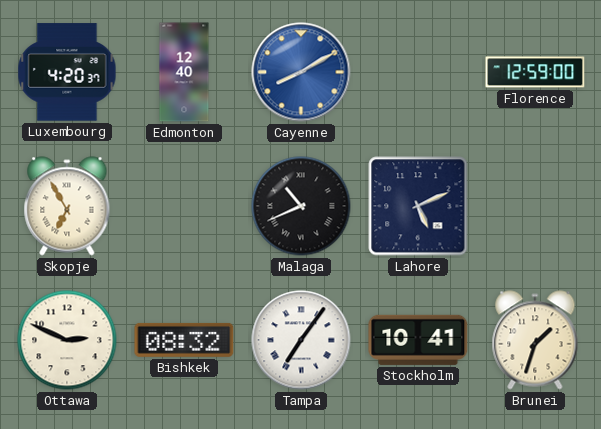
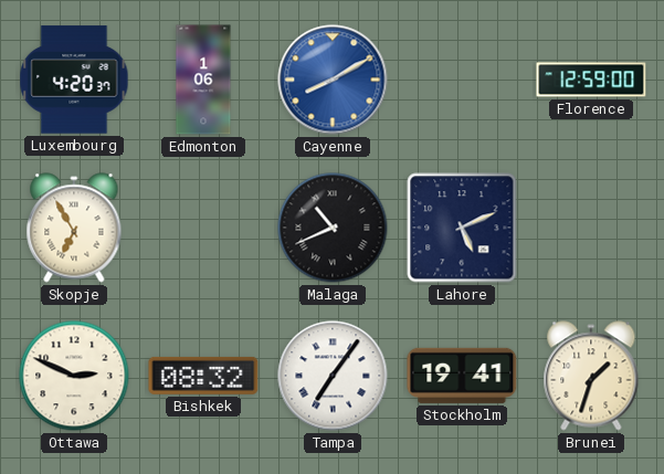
Edmonton: 12:40 -> 1:06
Stockholm: 10:41 -> 19:41
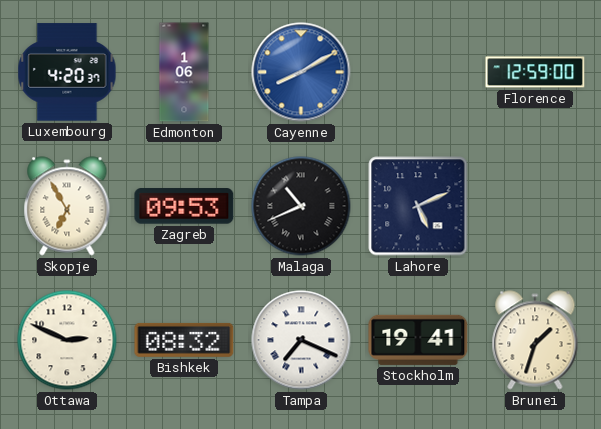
Zagreb: none -> 09:53
Tampa: 7:06 -> 7:19
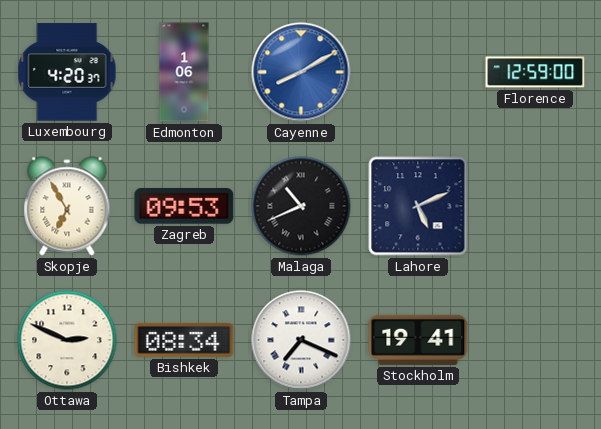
Bishkek: 08:32 -> 08:34
Brunei: 1:33 -> none
